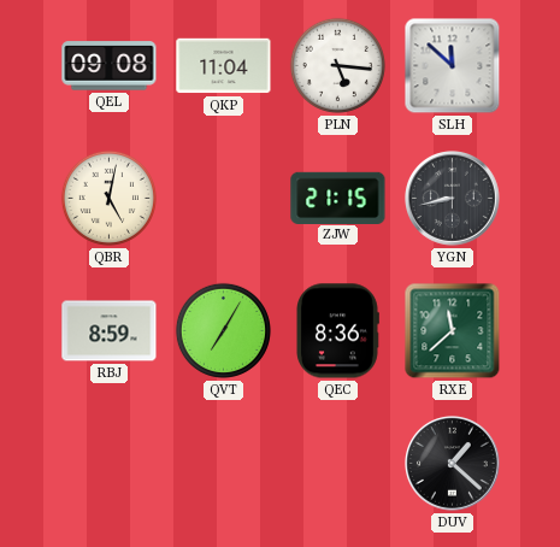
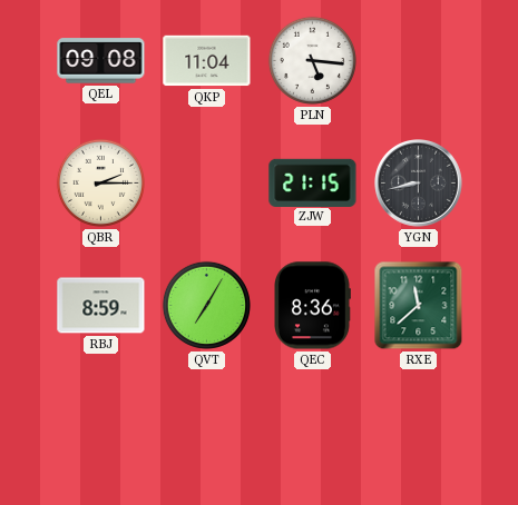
SLH: 11:52 -> none
QBR: 5:02 -> 2:15
DUV: 1:22 -> none
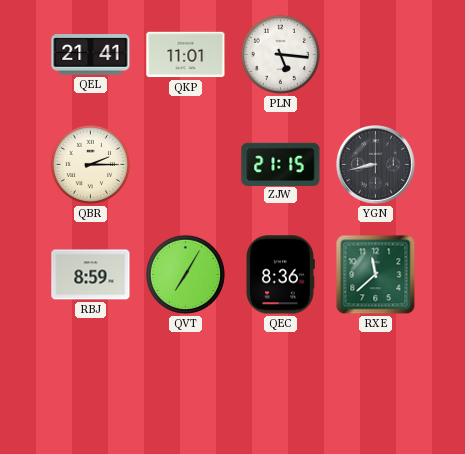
QEL: 09:08 -> 21:41
QKP: 11:04 -> 11:01
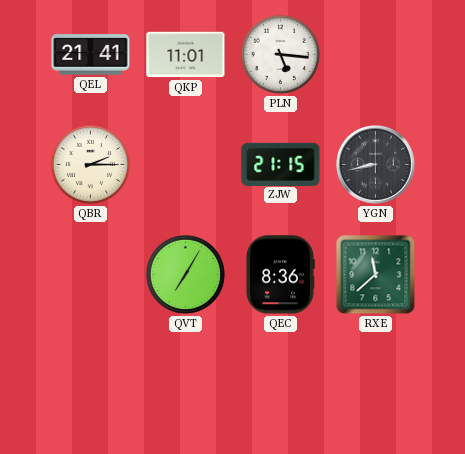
RBJ: 8:59 -> none
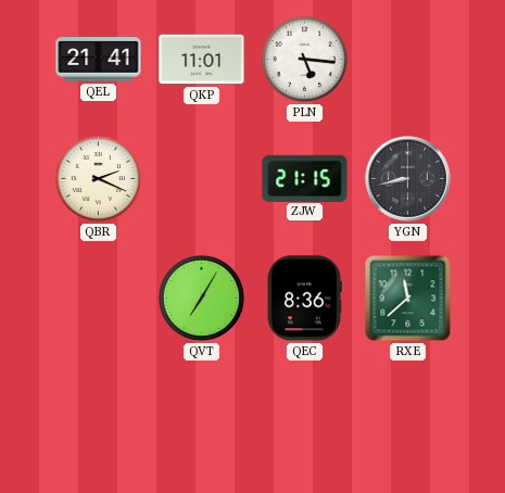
QBR: 2:15 -> 2:19
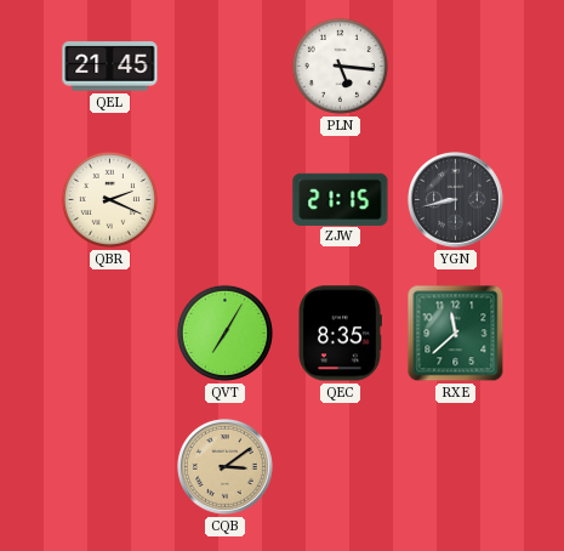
QEL: 21:41 -> 21:45
QKP: 11:01 -> none
QEC: 8:36 -> 8:35
CQB: none -> 3:09
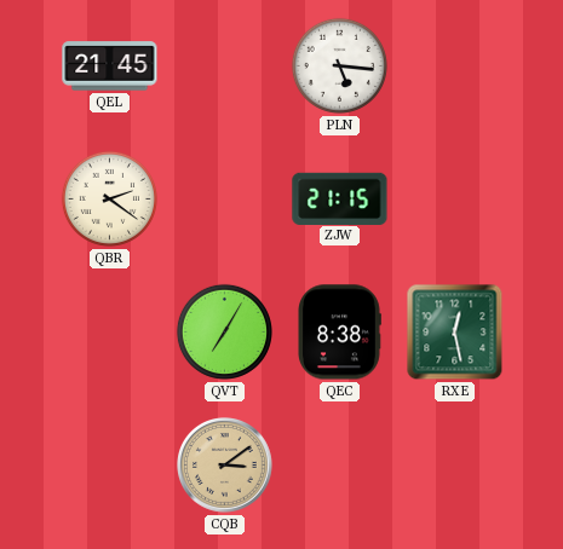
QBR: 2:19 -> 2:21
YGN: 8:43 -> none
QEC: 8:35 -> 8:38
RXE: 11:38 -> 12:28
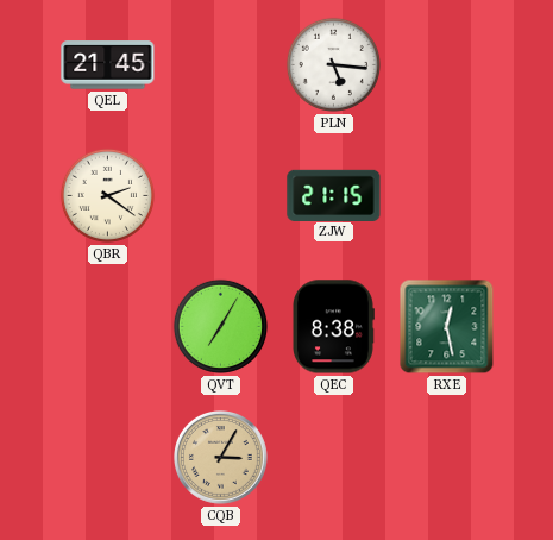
CQB: 3:09 -> 3:05
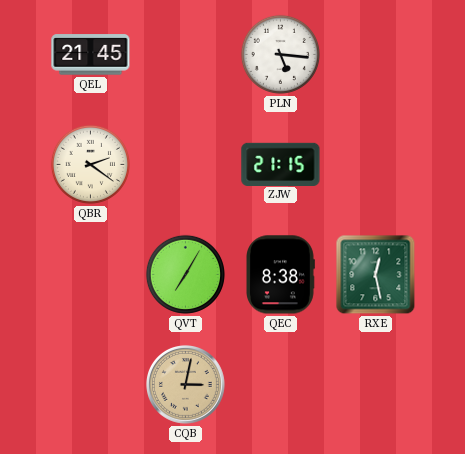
CQB: 3:05 -> 3:02
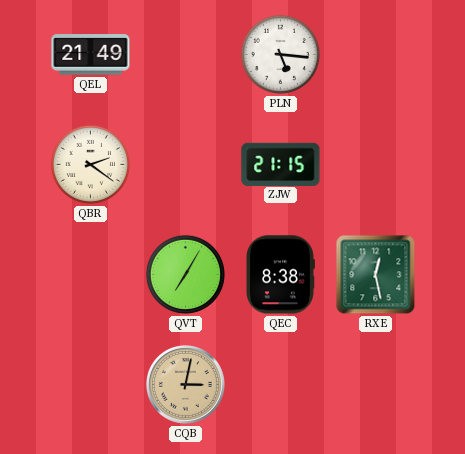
QEL: 21:45 -> 21:49
